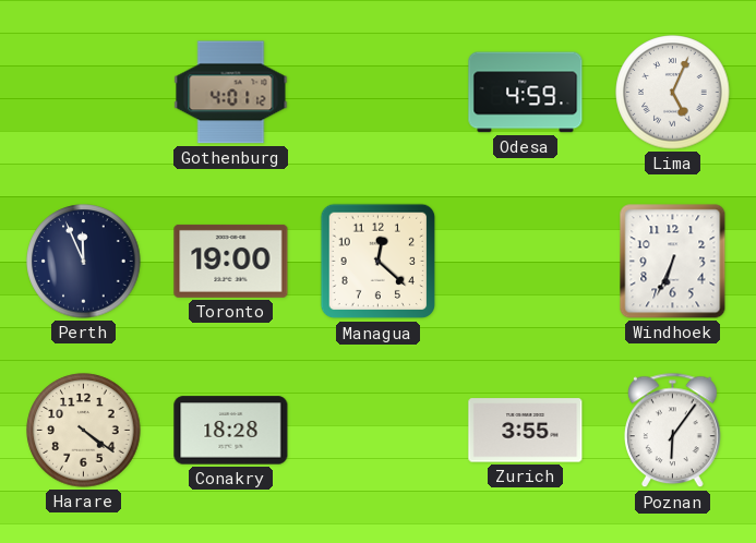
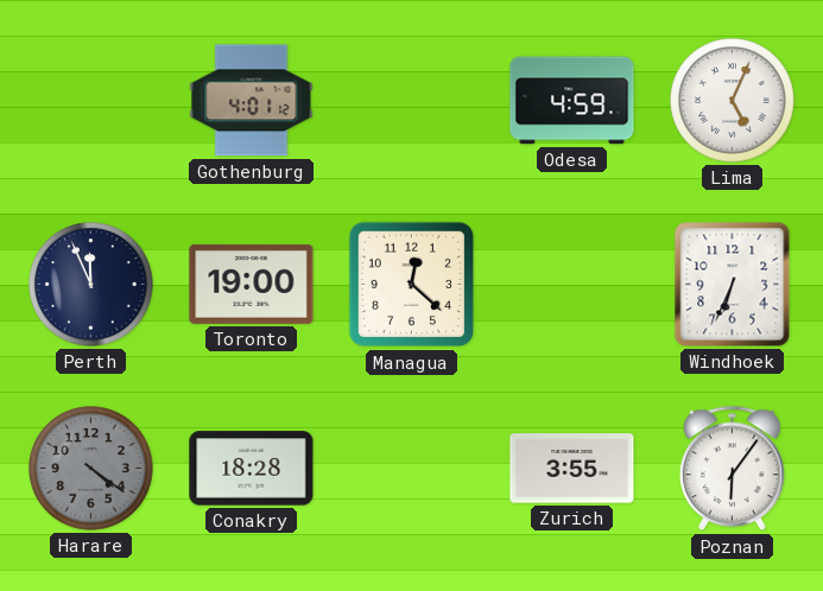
Harare dial: cream -> grey
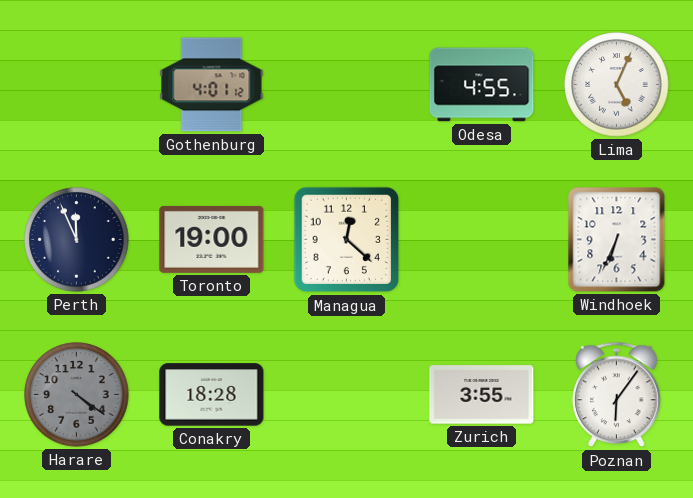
Odesa: 4:59 -> 4:55
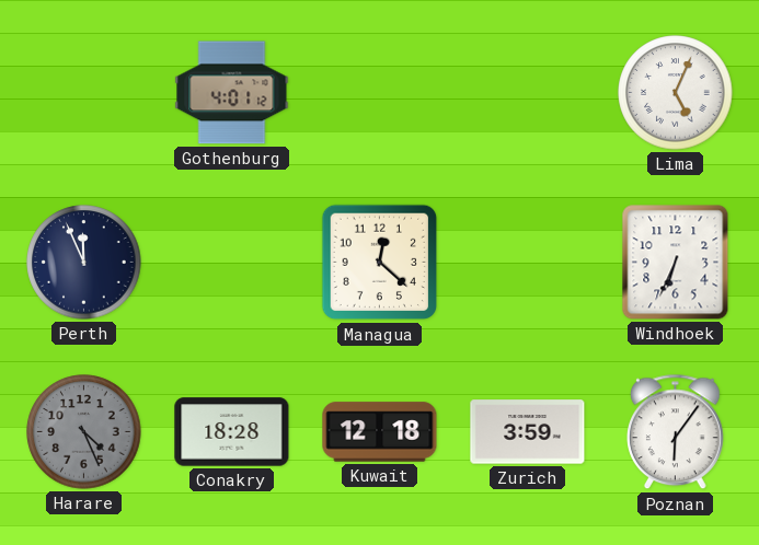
Odesa: 4:55 -> none
Toronto: 19:00 -> none
Harare: 4:21 -> 4:26
Kuwait: none -> 12:18
Zurich: 3:55 -> 3:59
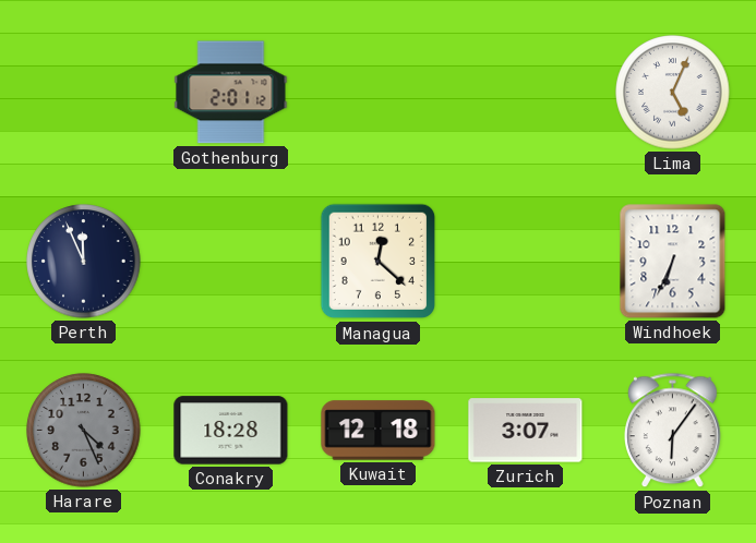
Gothenburg: 4:01 -> 2:01
Zurich: 3:59 -> 3:07
